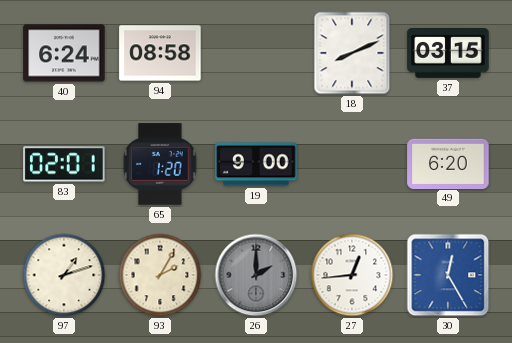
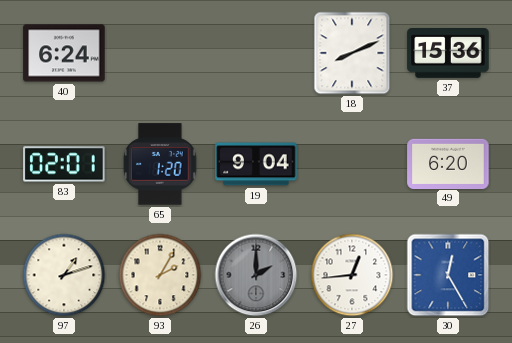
94: 08:58 -> none
37: 03:15 -> 15:36
19: 9:00 -> 9:04
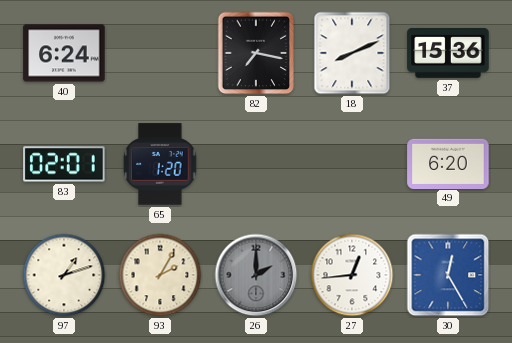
82: none -> 7:17
19: 9:04 -> none
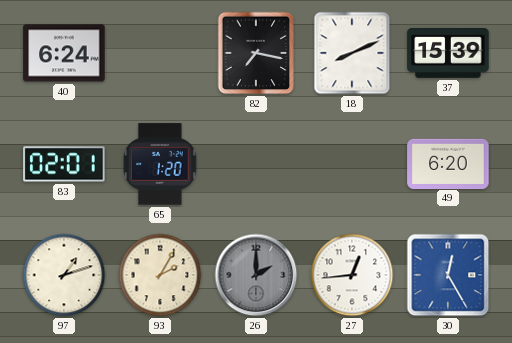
37: 15:36 -> 15:39
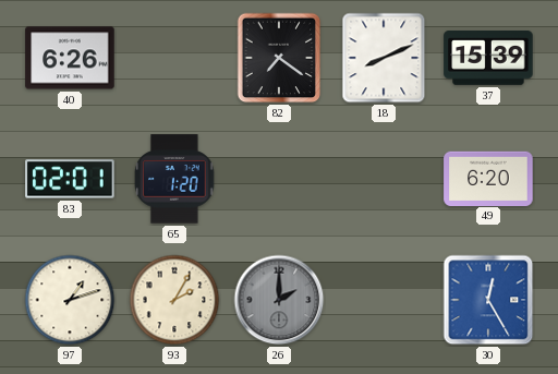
40: 6:24 -> 6:26
82: 7:17 -> 7:21
27: 12:44 -> none
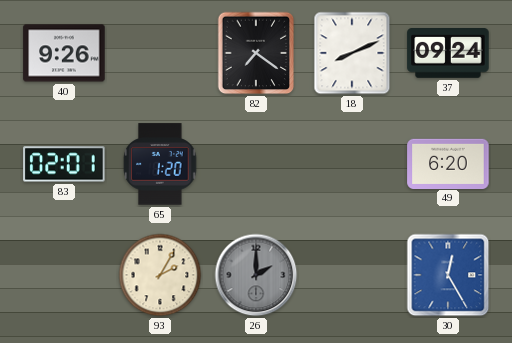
40: 6:26 -> 9:26
37: 15:39 -> 09:24
97: 1:12 -> none
